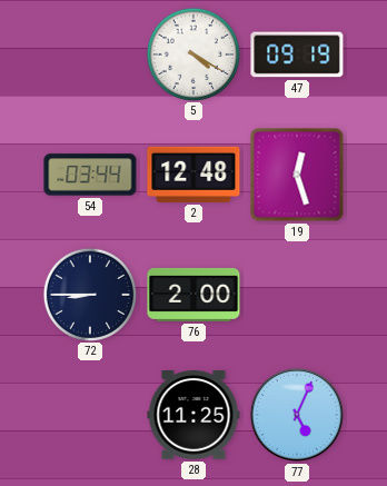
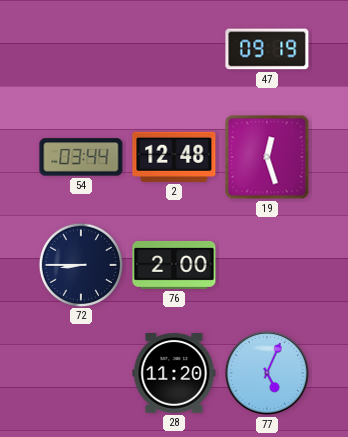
5: 4:20 -> none
28: 11:25 -> 11:20
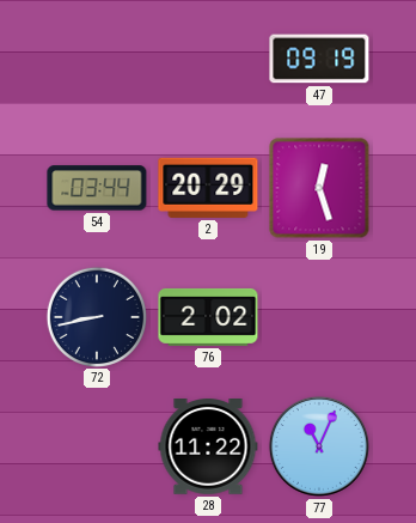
2: 12:48 -> 20:29
72: 8:45 -> 8:43
76: 2:00 -> 2:02
28: 11:20 -> 11:22
77: 5:04 -> 11:04
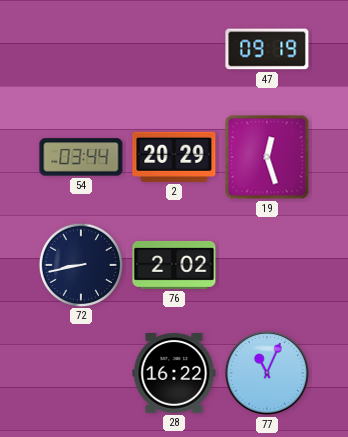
28: 11:22 -> 16:22
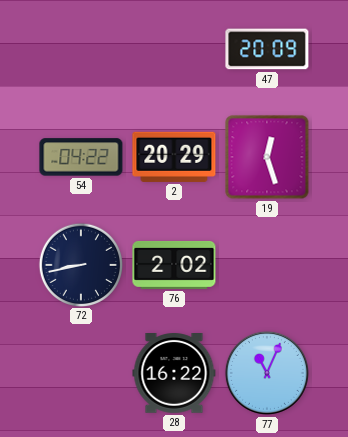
47: 09:19 -> 20:09
54: 03:44 -> 04:22
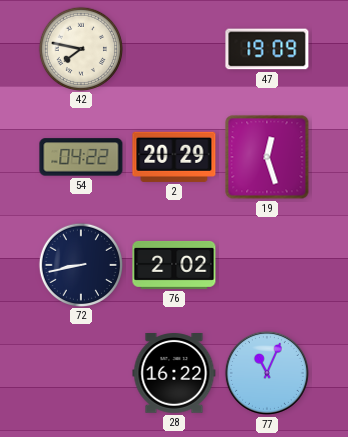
42: none -> 7:47
47: 20:09 -> 19:09
